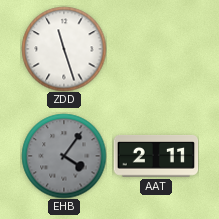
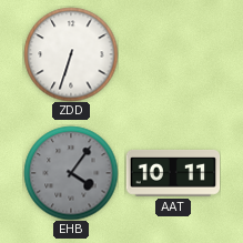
ZDD: 11:27 -> 6:33
AAT: 2:11 -> 10:11
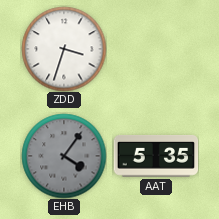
ZDD: 6:33 -> 3:33
AAT: 10:11 -> 5:35
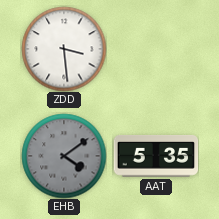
ZDD: 3:33 -> 3:29
EHB: 4:06 -> 4:09
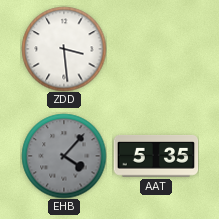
EHB: 4:09 -> 4:07
